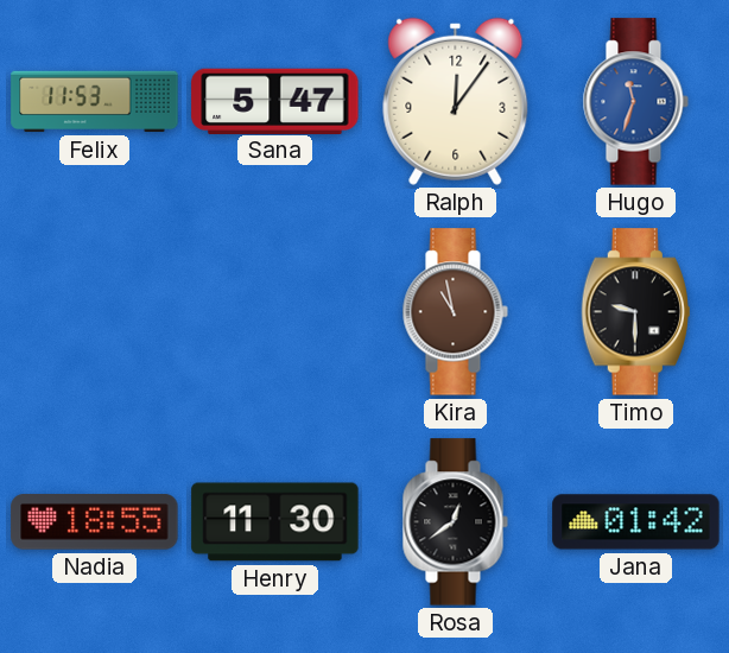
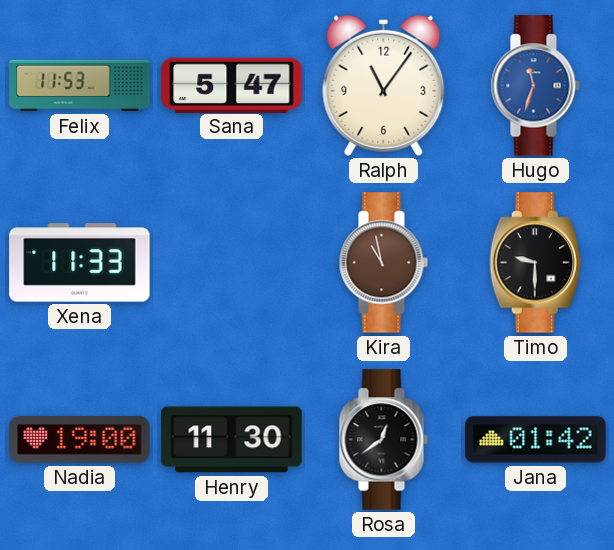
Ralph: 12:06 -> 11:06
Xena: none -> 11:33
Nadia: 18:55 -> 19:00
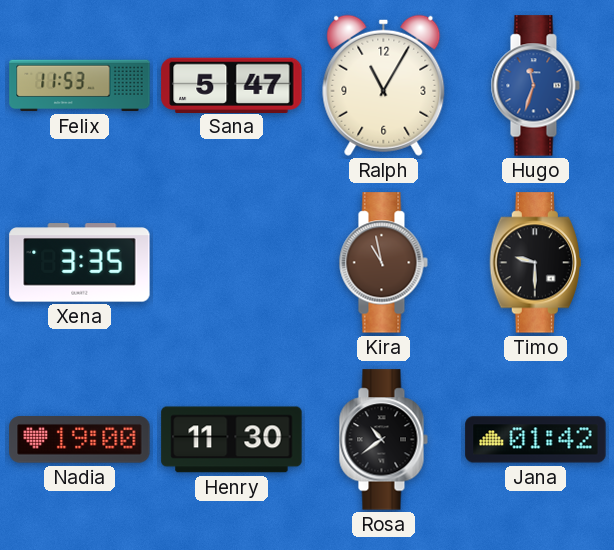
Ralph: 11:06 -> 11:05
Xena: 11:33 -> 3:35
Rosa: 12:39 -> 10:39
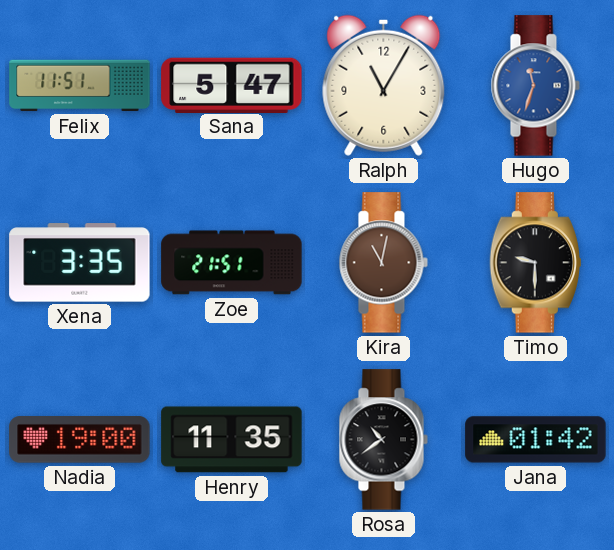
Felix: 11:53 -> 11:51
Zoe: none -> 21:51
Kira: 10:58 -> 11:02
Henry: 11:30 -> 11:35
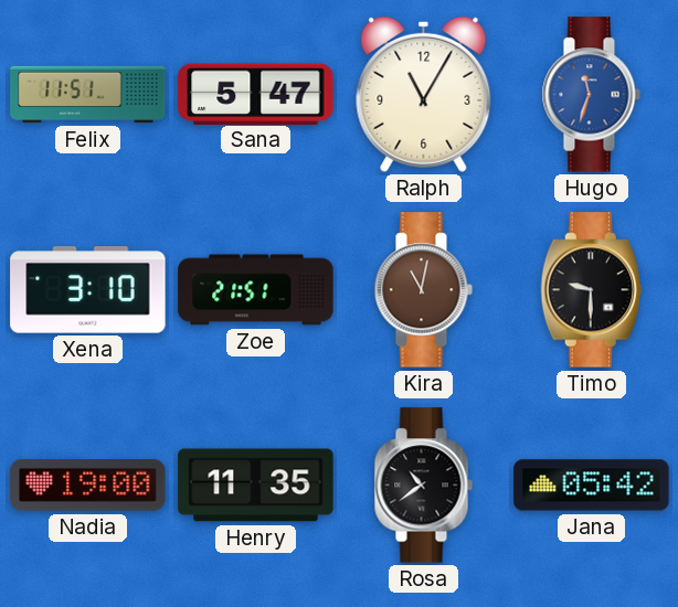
Xena: 3:35 -> 3:10
Jana: 01:42 -> 05:42
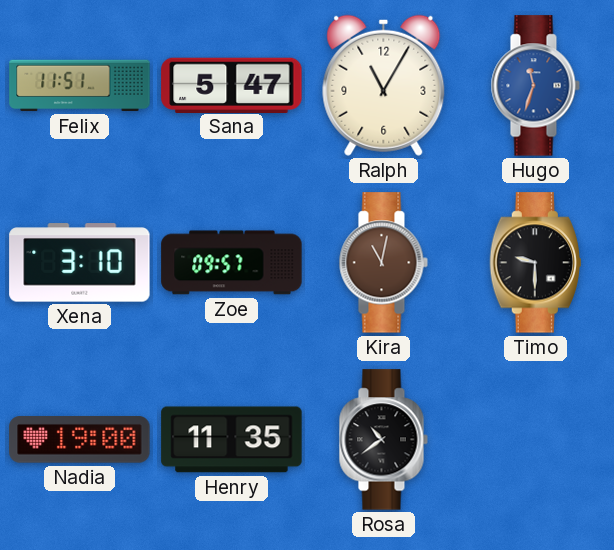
Zoe: 21:51 -> 09:57
Jana: 05:42 -> none
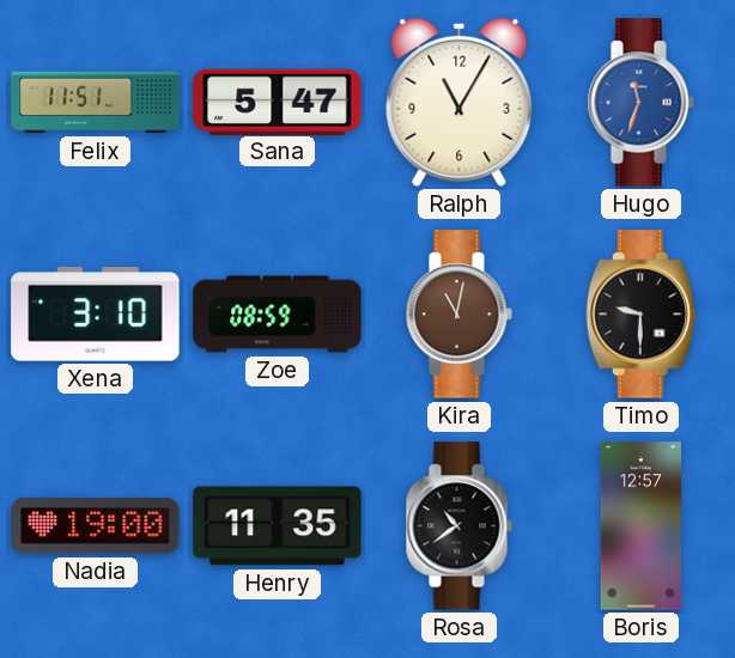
Zoe: 09:57 -> 08:59
Boris: none -> 12:57
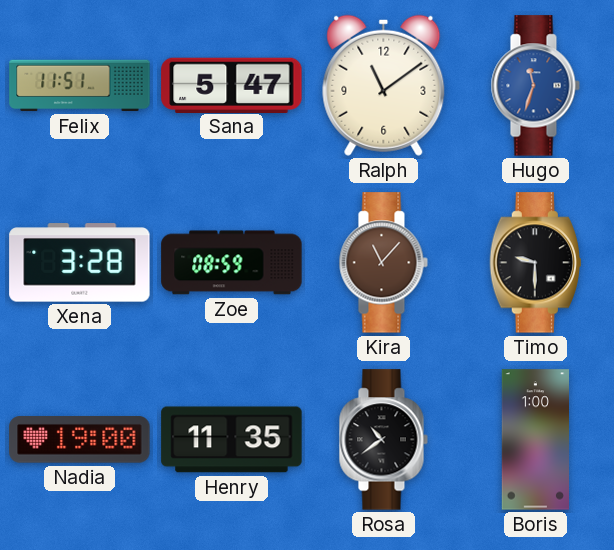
Ralph: 11:05 -> 11:09
Xena: 3:10 -> 3:28
Kira: 11:02 -> 11:07
Boris: 12:57 -> 1:00
